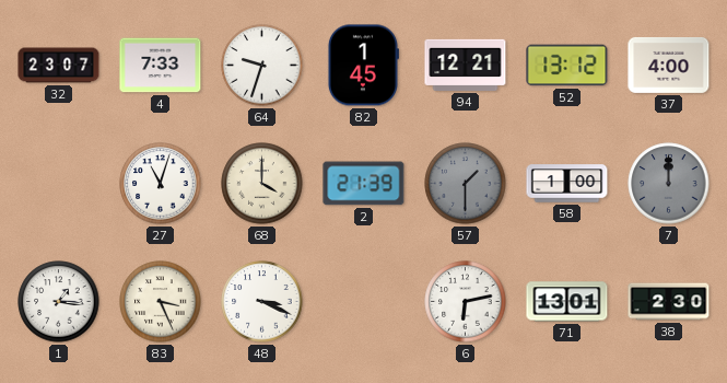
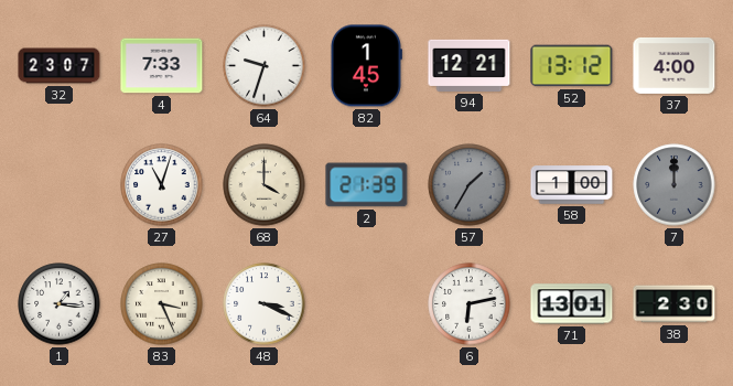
57: 1:30 -> 1:35
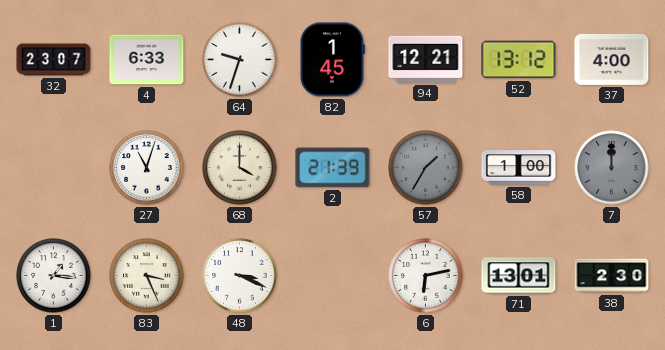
4: 7:33 -> 6:33
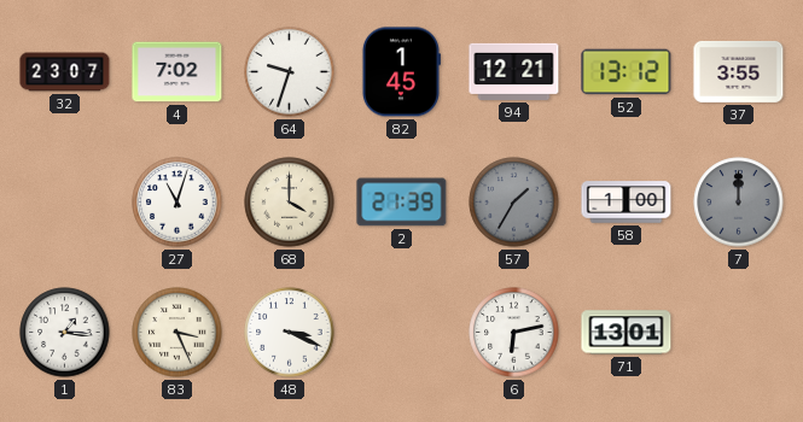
4: 6:33 -> 7:02
37: 4:00 -> 3:55
38: 2:30 -> none
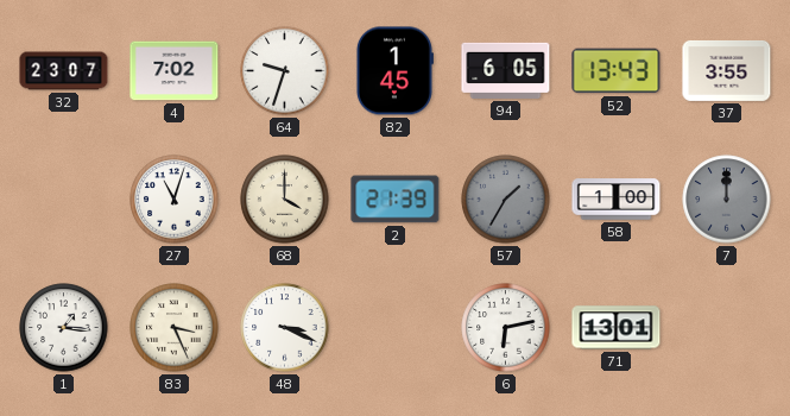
94: 12:21 -> 6:05
52: 13:12 -> 13:43
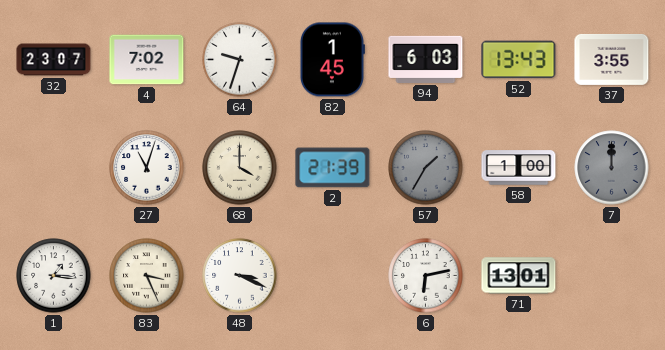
94: 6:05 -> 6:03
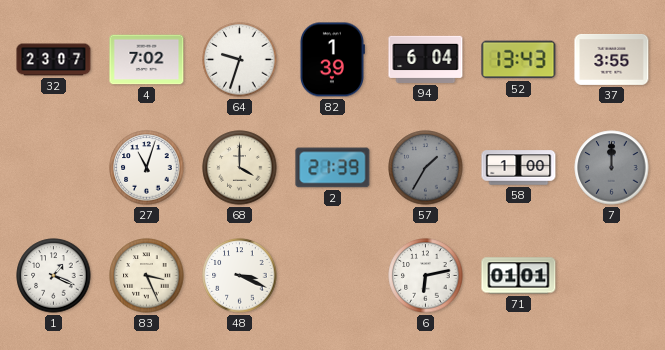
82: 1:45 -> 1:39
94: 6:03 -> 6:04
1: 1:16 -> 1:19
71: 13:01 -> 01:01
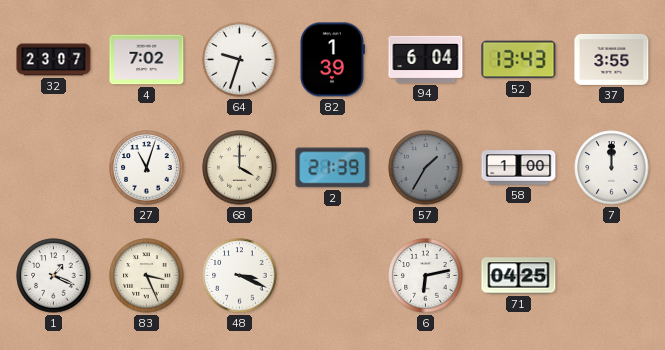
7 dial: grey -> white
71: 01:01 -> 04:25
